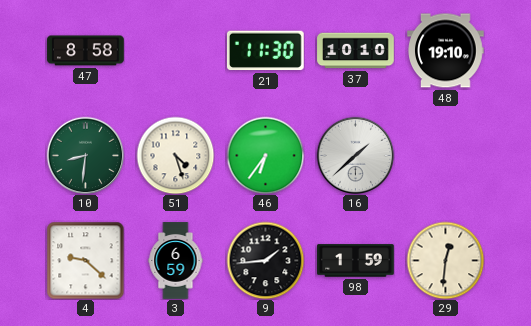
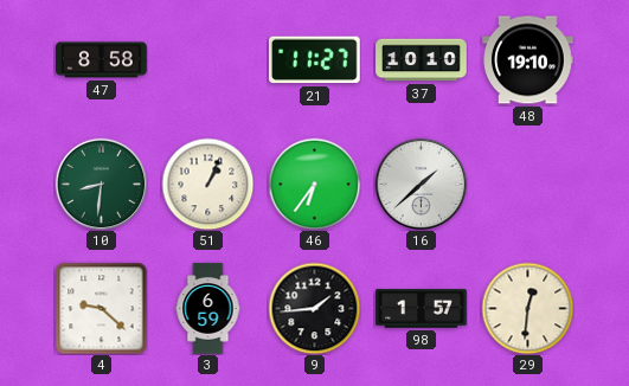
21: 11:30 -> 11:27
51: 4:27 -> 1:04
98: 1:59 -> 1:57
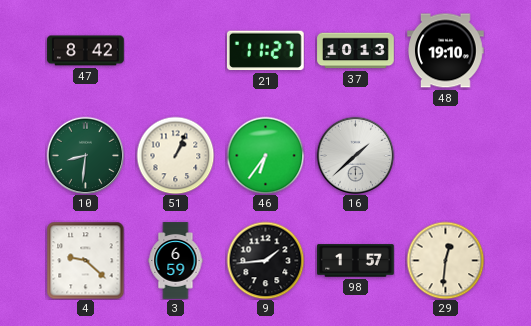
47: 8:58 -> 8:42
37: 10:10 -> 10:13
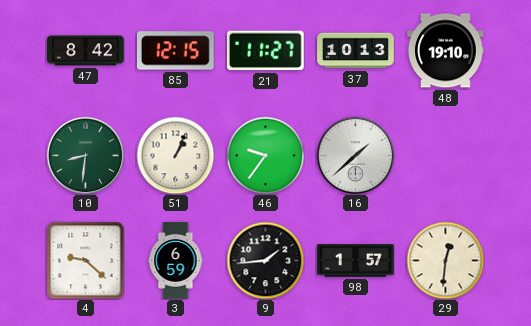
85: none -> 12:15
46: 6:36 -> 9:36
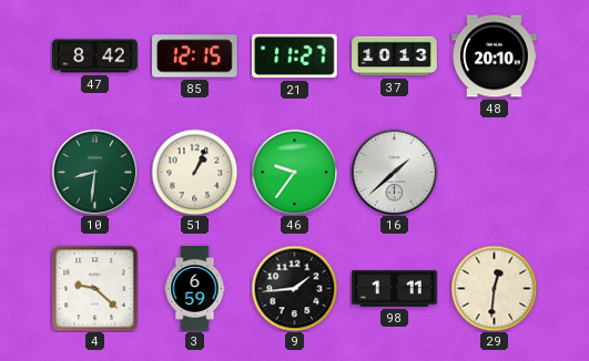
48: 19:10 -> 20:10
98: 1:57 -> 1:11
